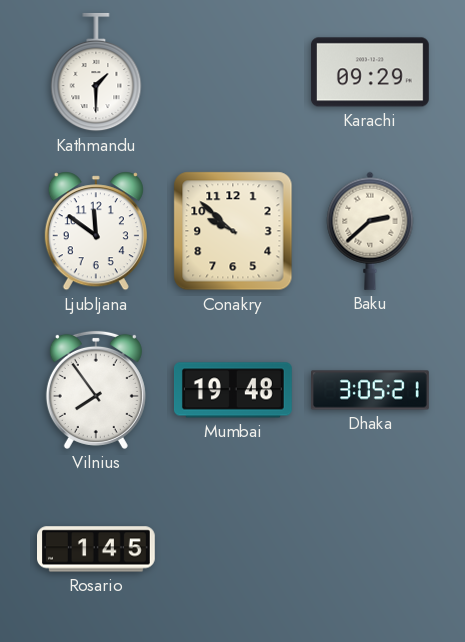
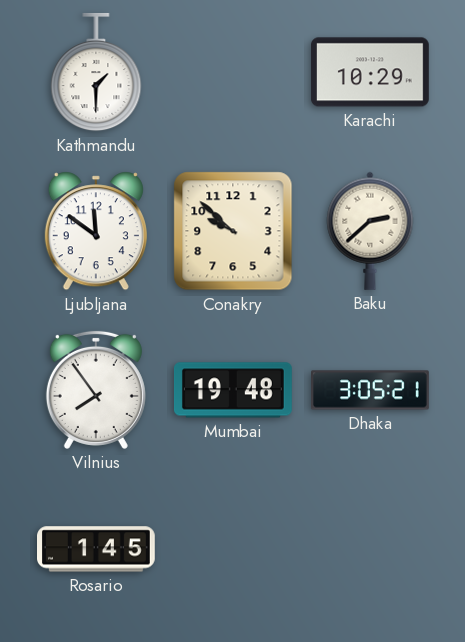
Karachi: 09:29 -> 10:29
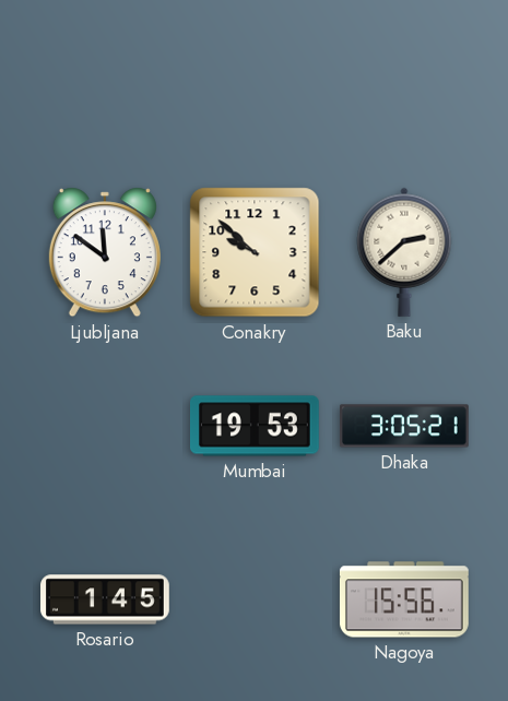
Kathmandu: 1:30 -> none
Karachi: 10:29 -> none
Vilnius: 7:54 -> none
Mumbai: 19:48 -> 19:53
Nagoya: none -> 15:56
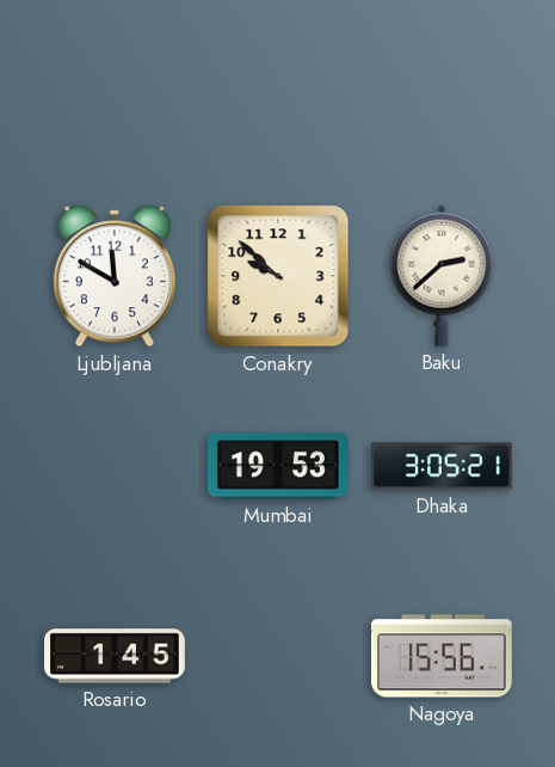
Ljubljana: 11:51 -> 11:50
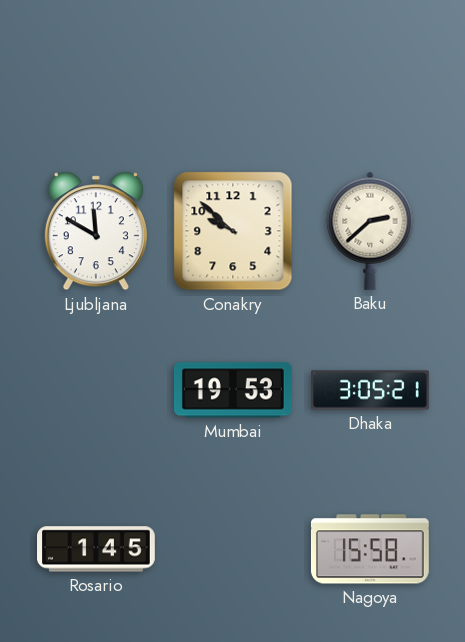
Nagoya: 15:56 -> 15:58
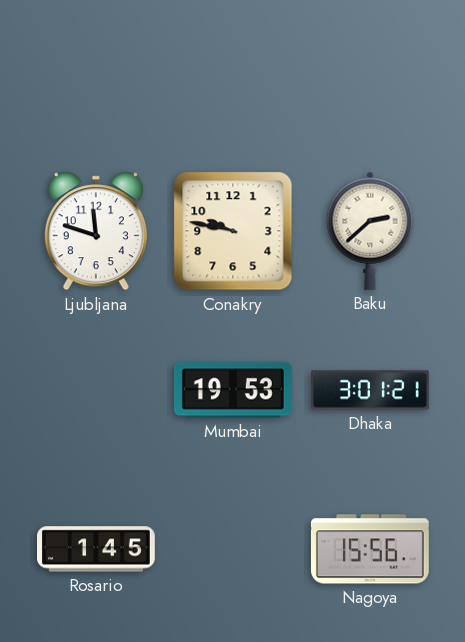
Ljubljana: 11:50 -> 11:48
Conakry: 9:52 -> 9:47
Dhaka: 3:05 -> 3:01
Nagoya: 15:58 -> 15:56
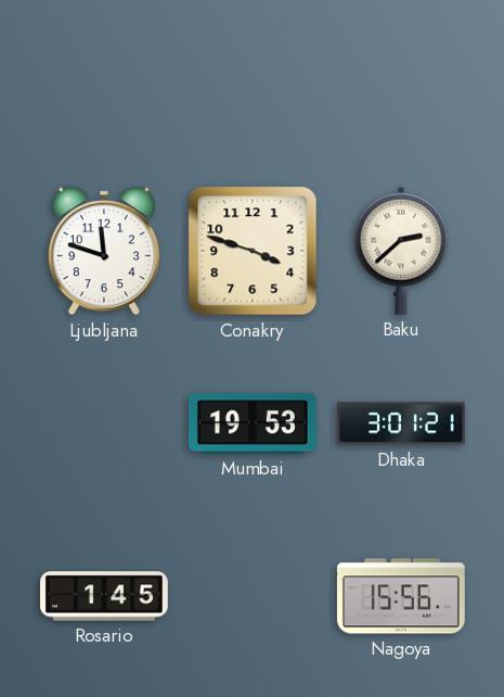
Conakry: 9:47 -> 3:48
